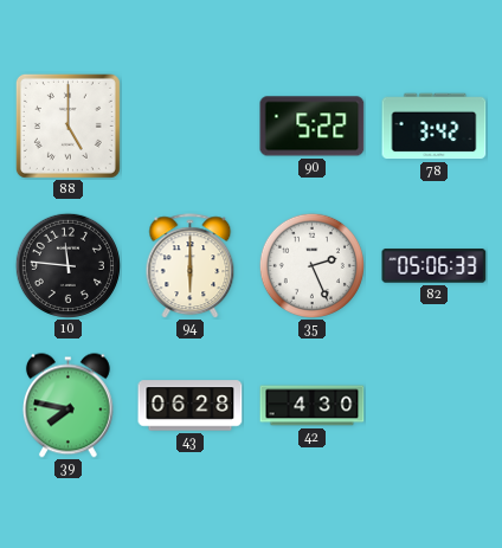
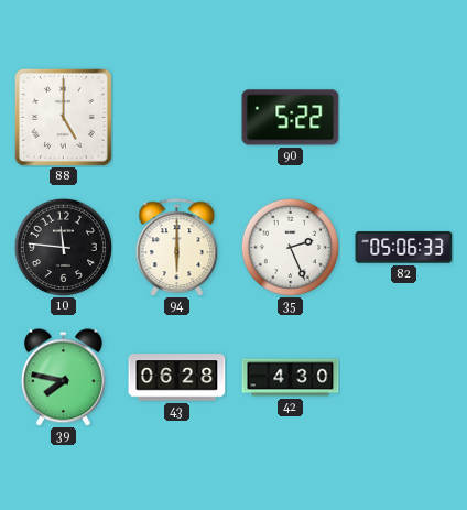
78: 3:42 -> none
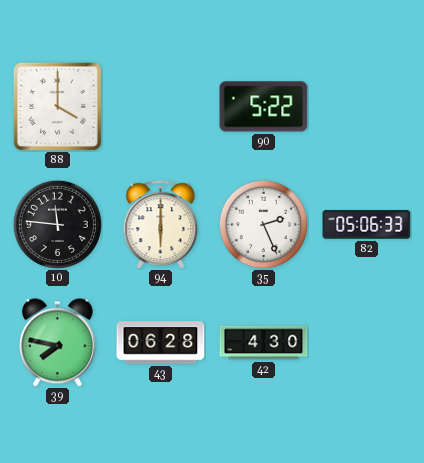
88: 5:00 -> 4:00
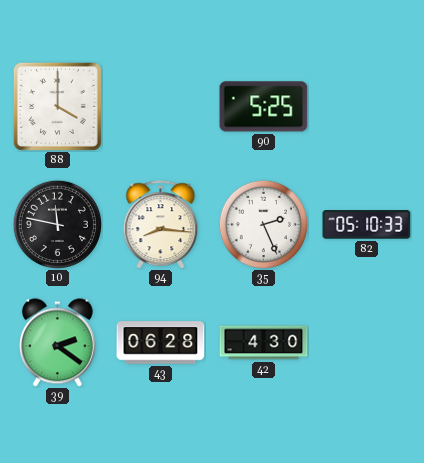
90: 5:22 -> 5:25
10: 11:46 -> 11:47
94: 6:00 -> 8:16
82: 05:06 -> 05:10
39: 7:47 -> 2:21
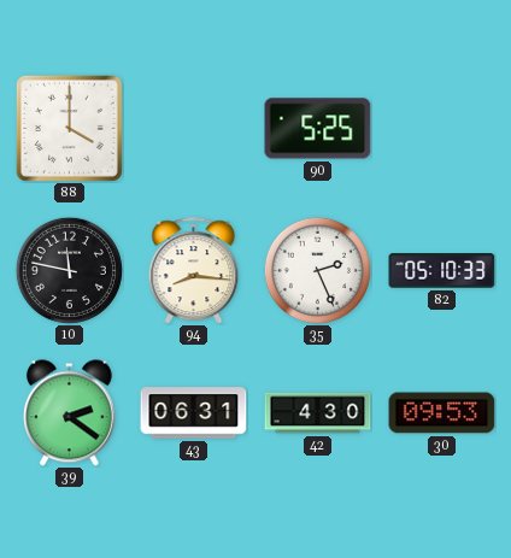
43: 06:28 -> 06:31
30: none -> 09:53
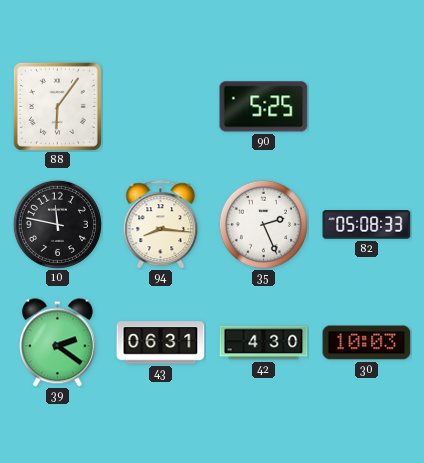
88: 4:00 -> 6:06
82: 05:10 -> 05:08
30: 09:53 -> 10:03
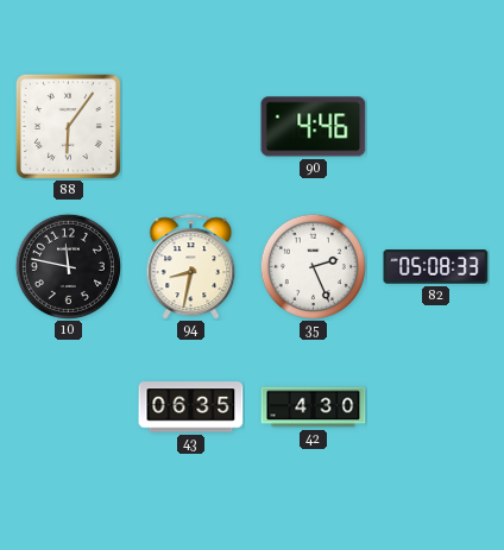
90: 5:25 -> 4:46
94: 8:16 -> 8:32
39: 2:21 -> none
43: 06:31 -> 06:35
30: 10:03 -> none
